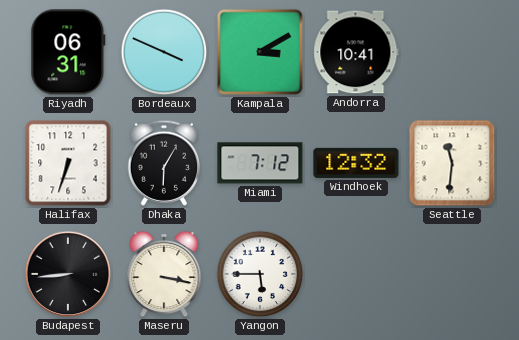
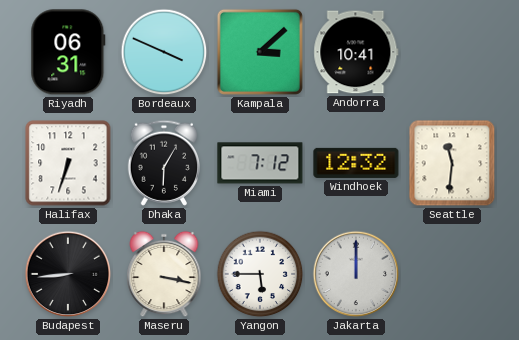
Kampala: 3:10 -> 3:08
Jakarta: none -> 12:00
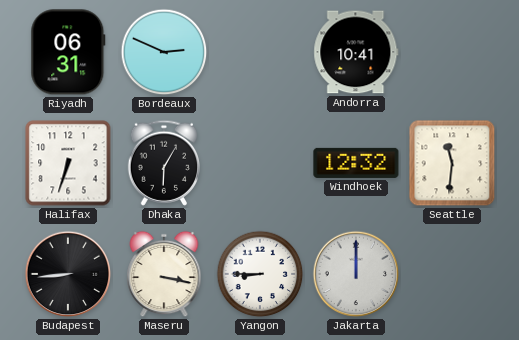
Bordeaux: 3:49 -> 2:49
Kampala: 3:08 -> none
Miami: 7:12 -> none
Yangon: 5:45 -> 8:45
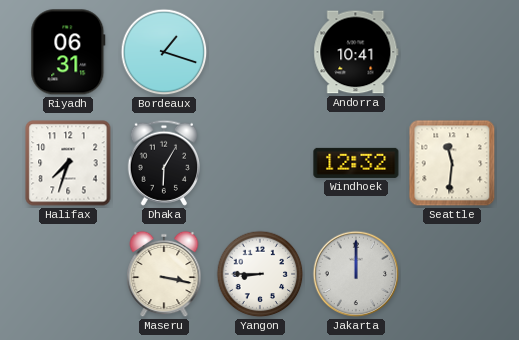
Bordeaux: 2:49 -> 1:18
Halifax: 6:33 -> 7:33
Budapest: 8:44 -> none
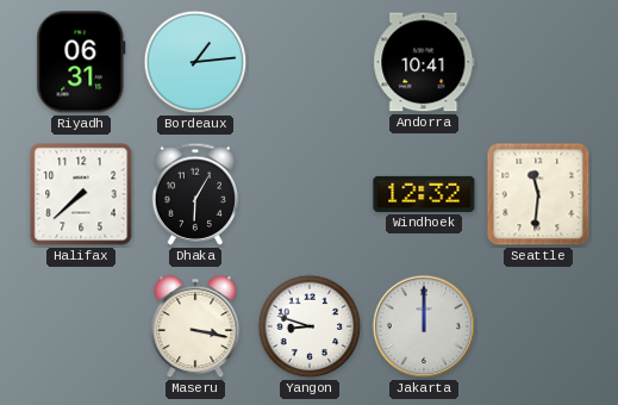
Bordeaux: 1:18 -> 1:14
Halifax: 7:33 -> 7:38
Yangon: 8:45 -> 8:48
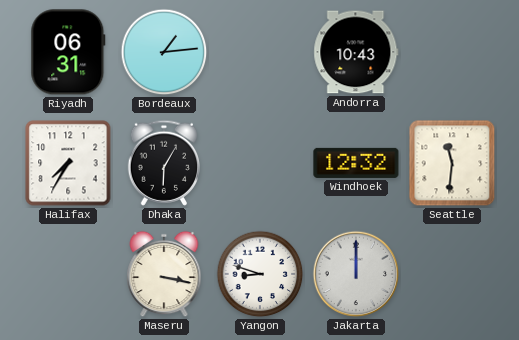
Andorra: 10:41 -> 10:43
Halifax: 7:38 -> 7:35
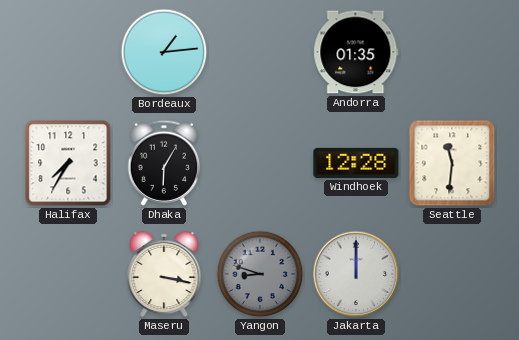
Riyadh: 06:31 -> none
Andorra: 10:43 -> 01:35
Windhoek: 12:32 -> 12:28
Yangon dial: white -> grey
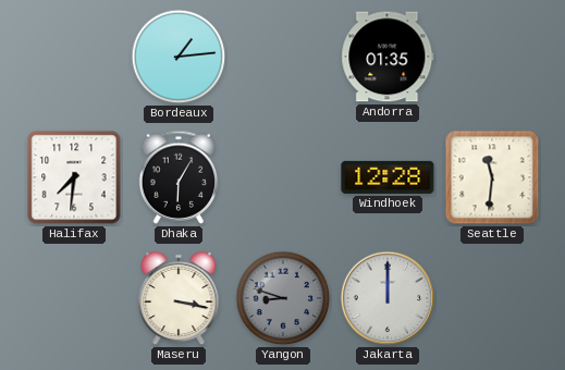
Halifax: 7:35 -> 7:31
